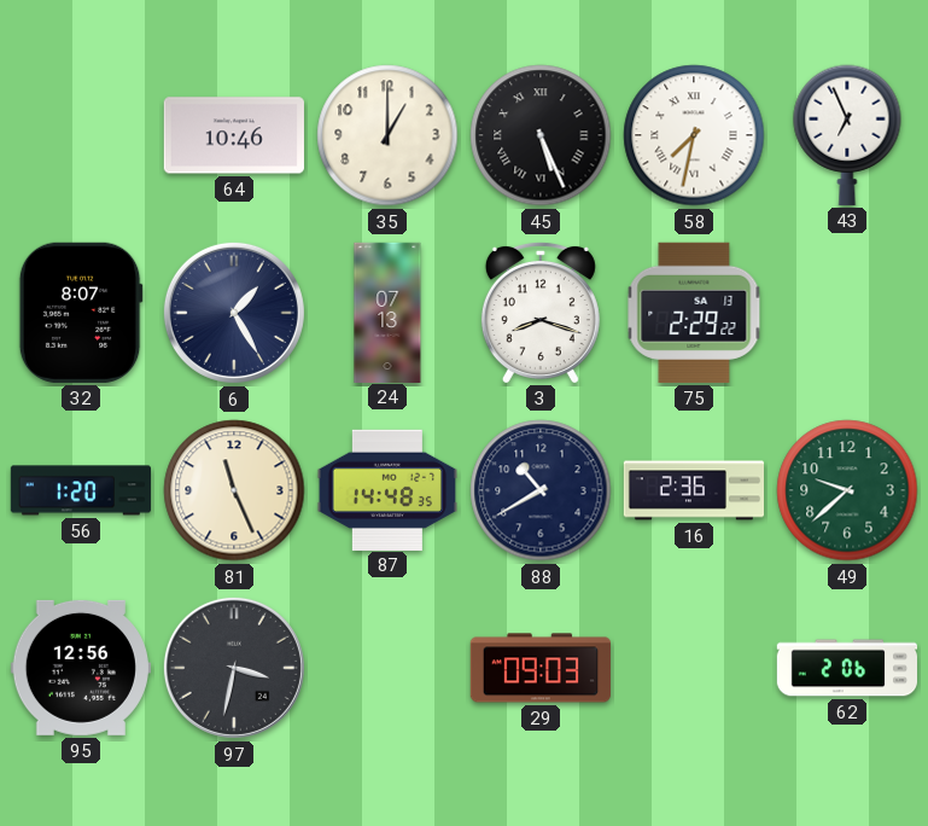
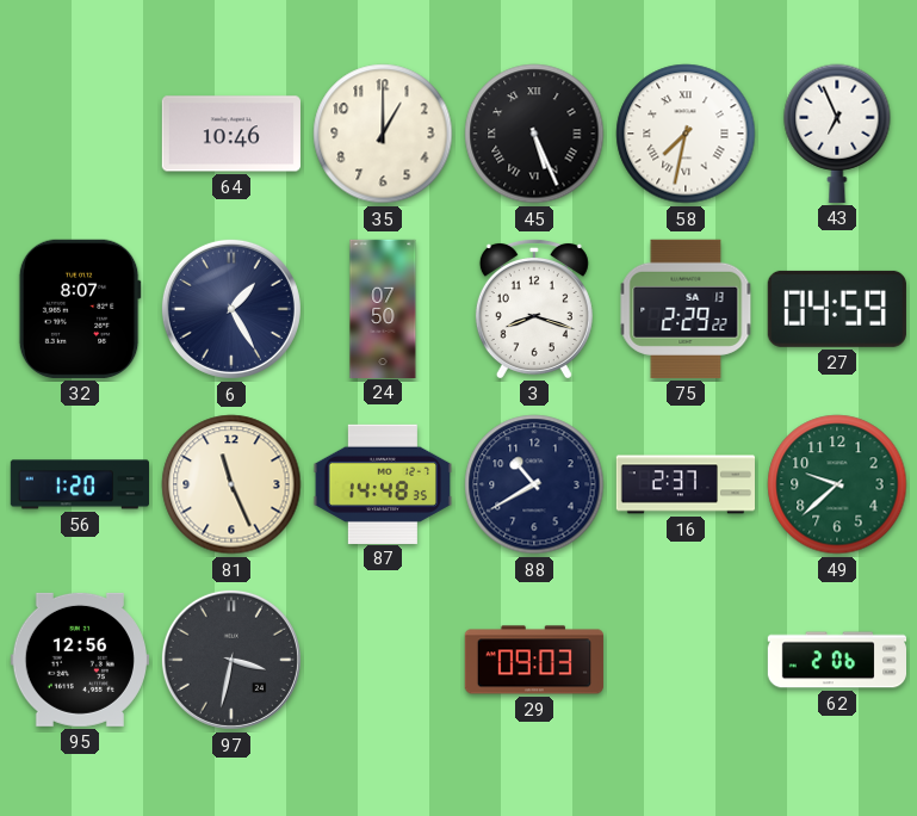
24: 07:13 -> 07:50
27: none -> 04:59
16: 2:36 -> 2:37
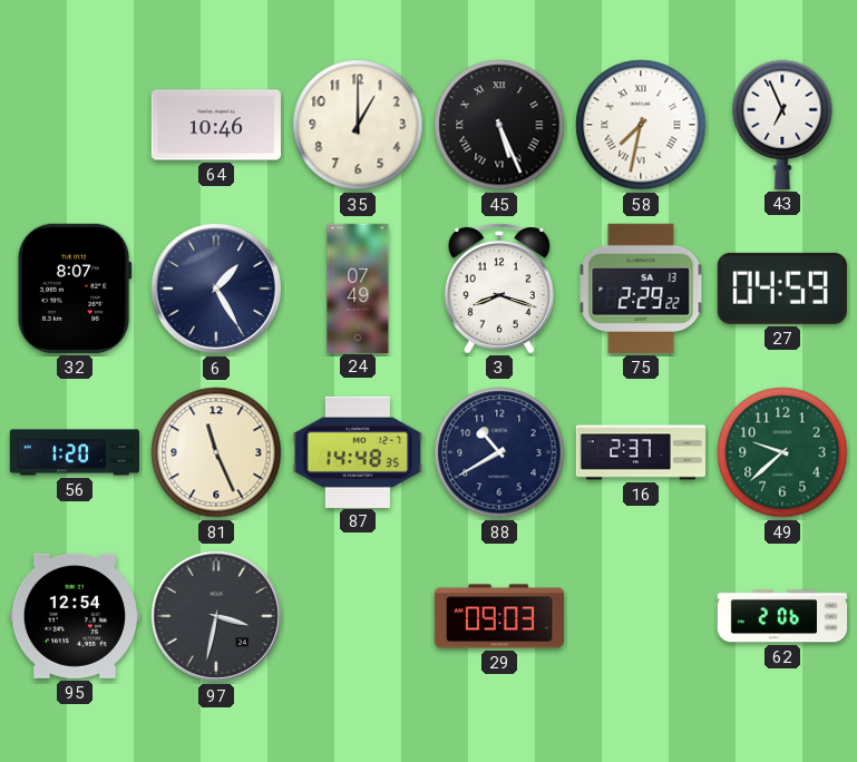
24: 07:50 -> 07:49
95: 12:56 -> 12:54
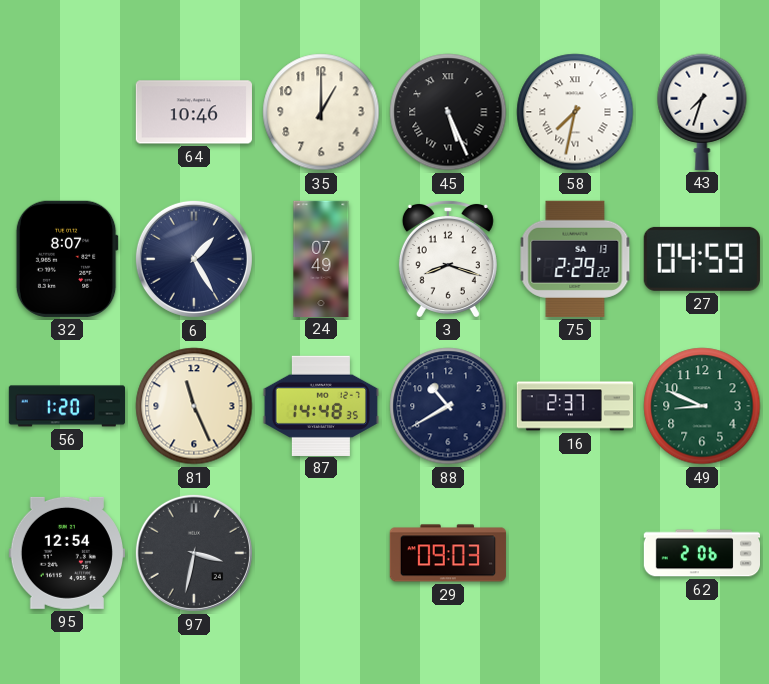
43: 6:56 -> 7:33
49: 9:38 -> 8:49
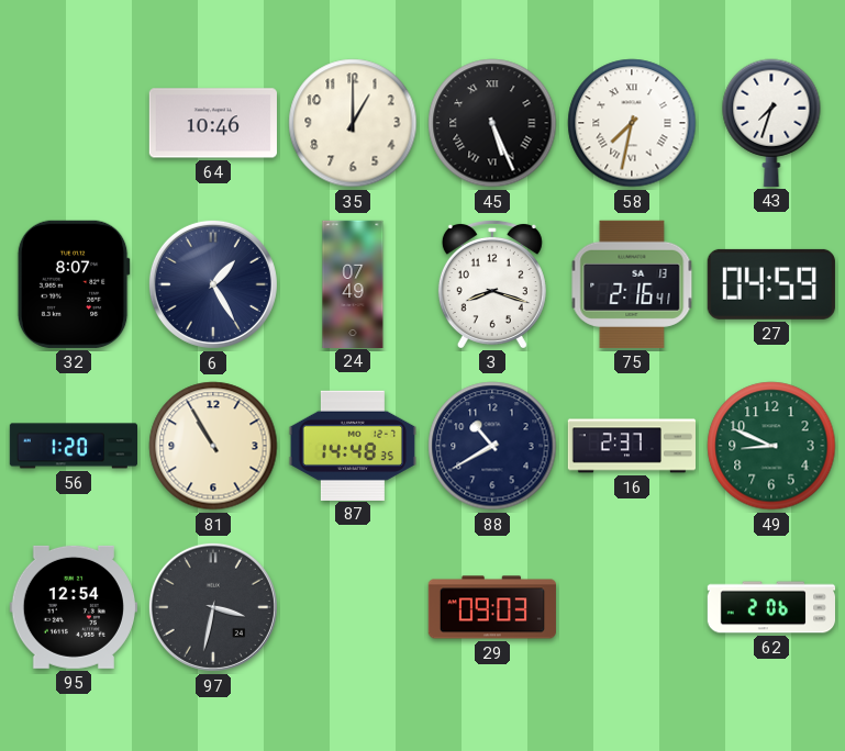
75: 2:29 -> 2:16
81: 11:26 -> 10:55
